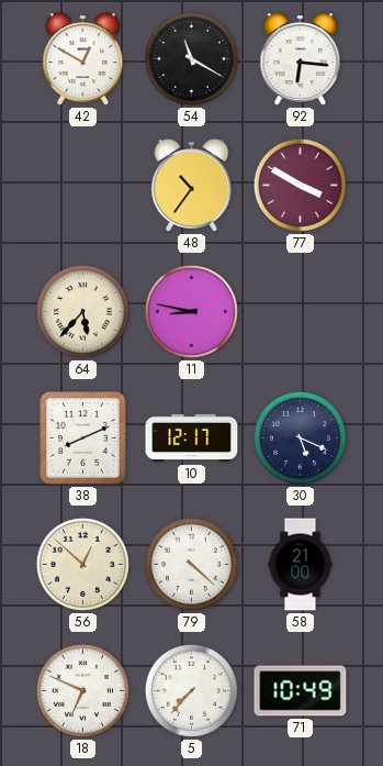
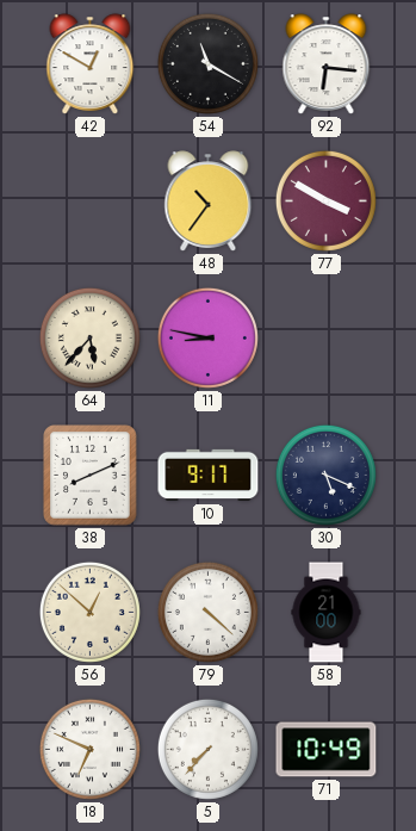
10: 12:17 -> 9:17
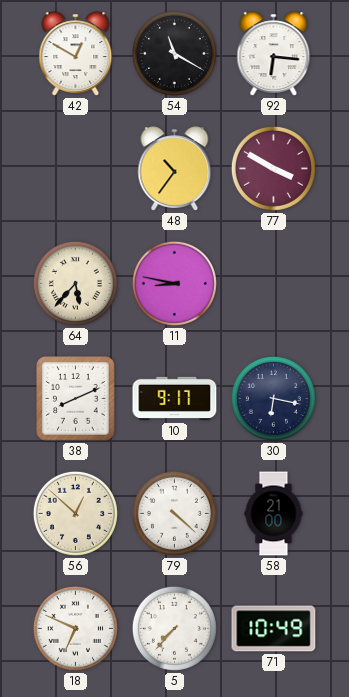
30: 5:19 -> 6:17
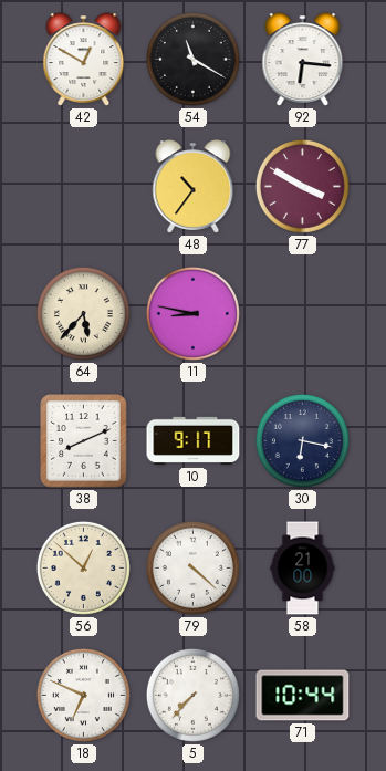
71: 10:49 -> 10:44
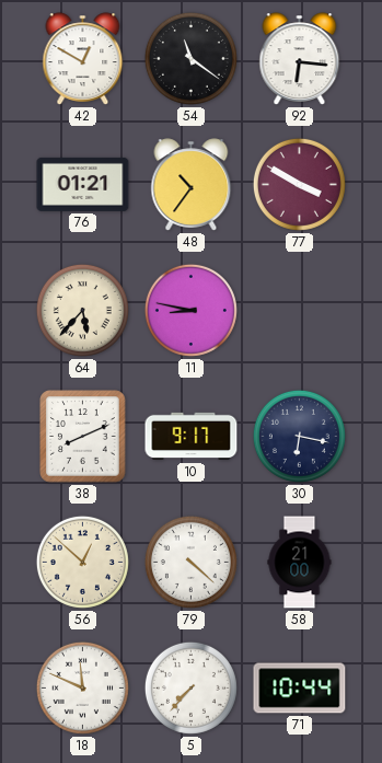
54: 11:20 -> 11:21
76: none -> 01:21
18: 6:49 -> 11:49
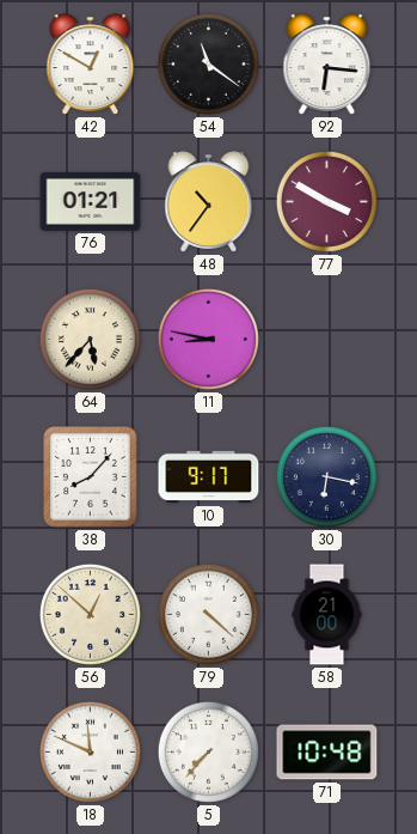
38: 8:11 -> 8:07
71: 10:44 -> 10:48
